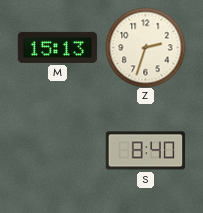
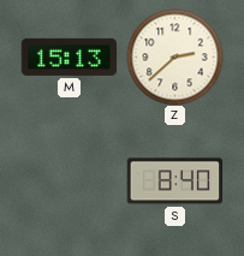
Z: 2:33 -> 2:38
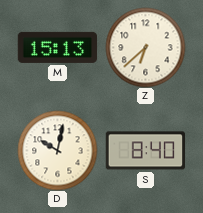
Z: 2:38 -> 6:38
D: none -> 10:02
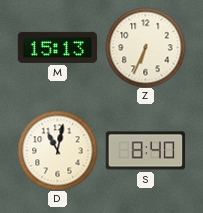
Z: 6:38 -> 6:34
D: 10:02 -> 11:02
